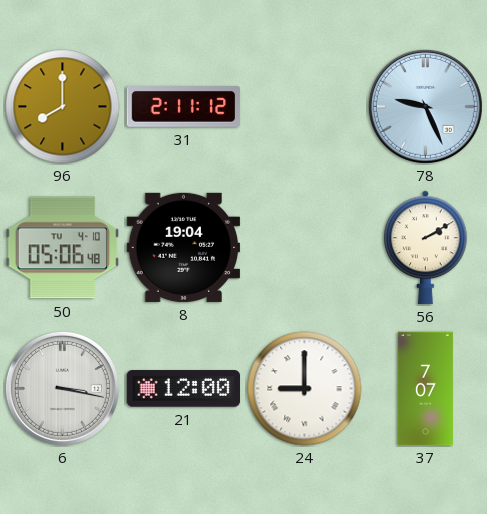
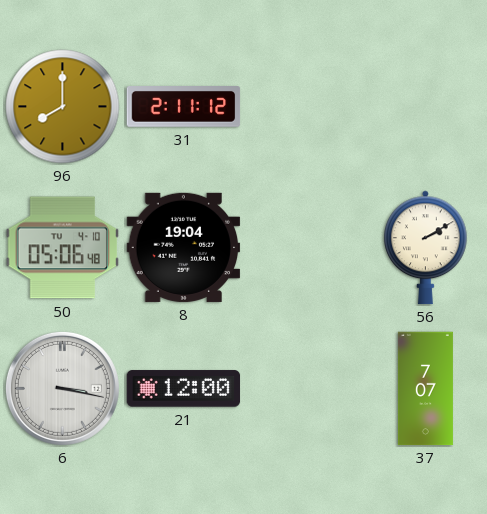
78: 9:26 -> none
24: 9:00 -> none
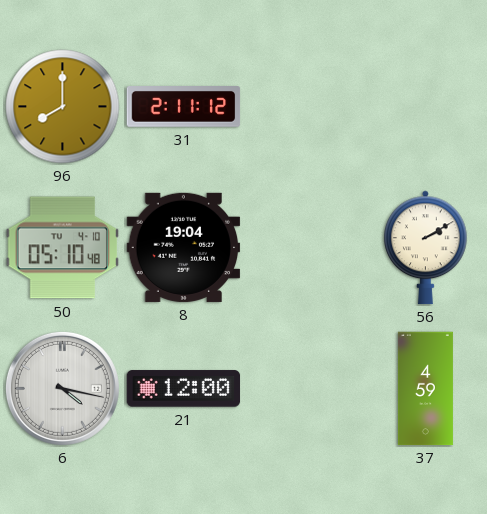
50: 05:06 -> 05:10
6: 3:17 -> 4:17
37: 7:07 -> 4:59
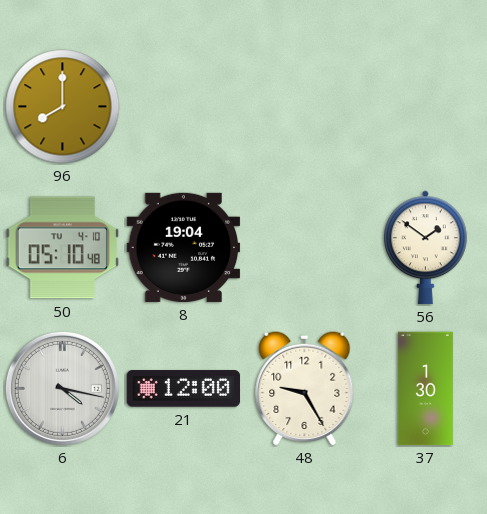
31: 2:11 -> none
56: 2:10 -> 1:51
48: none -> 9:25
37: 4:59 -> 1:30
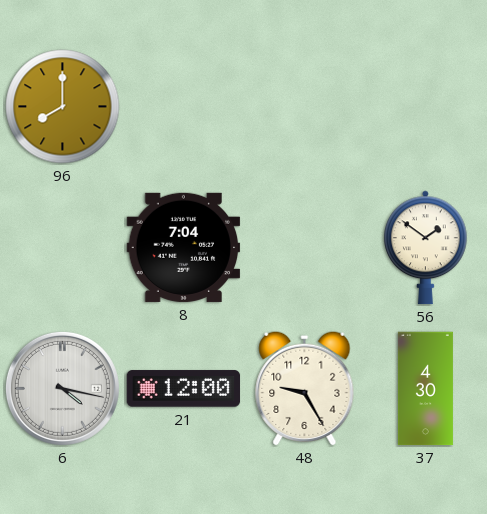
50: 05:10 -> none
8: 19:04 -> 7:04
37: 1:30 -> 4:30
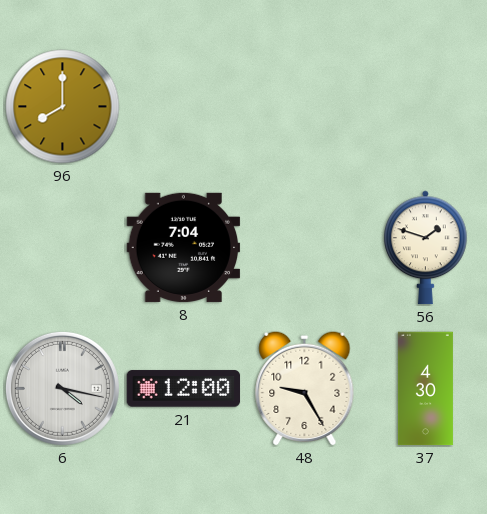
56: 1:51 -> 1:48
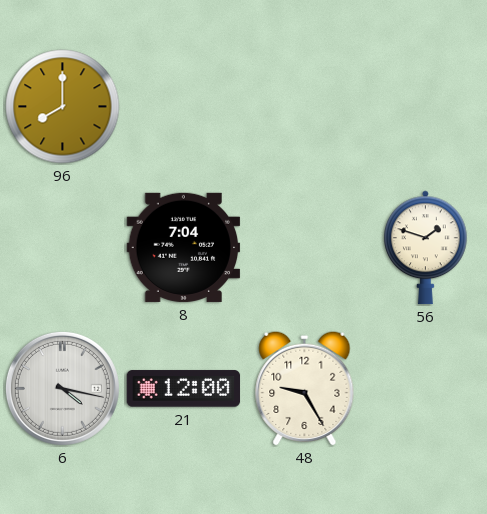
37: 4:30 -> none
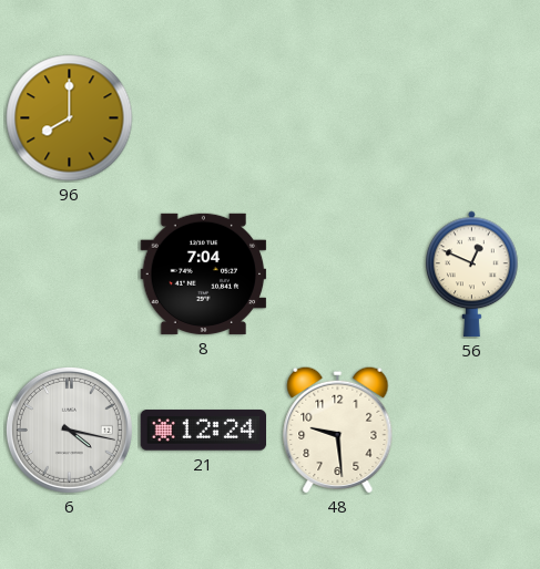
56: 1:48 -> 12:49
21: 12:00 -> 12:24
48: 9:25 -> 9:29
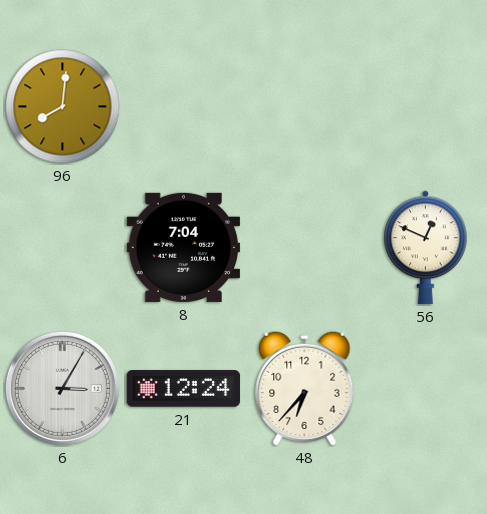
96: 8:00 -> 8:01
6: 4:17 -> 3:05
48: 9:29 -> 6:37
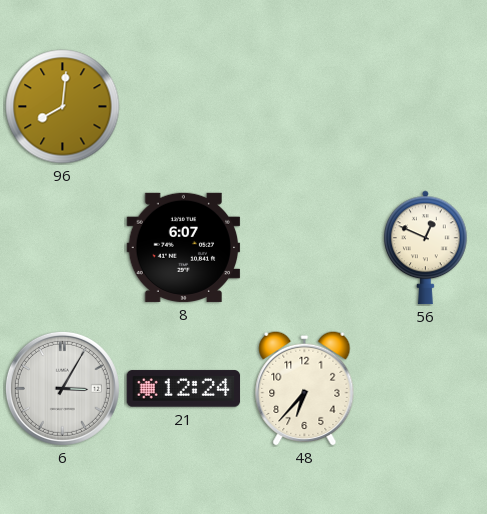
8: 7:04 -> 6:07
